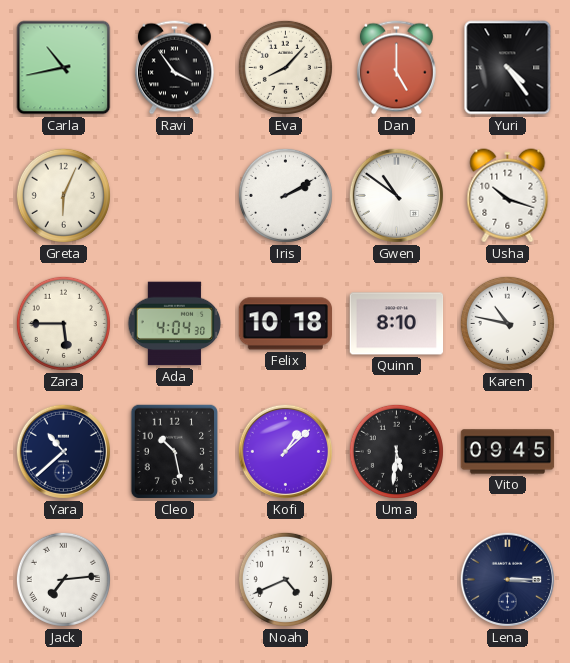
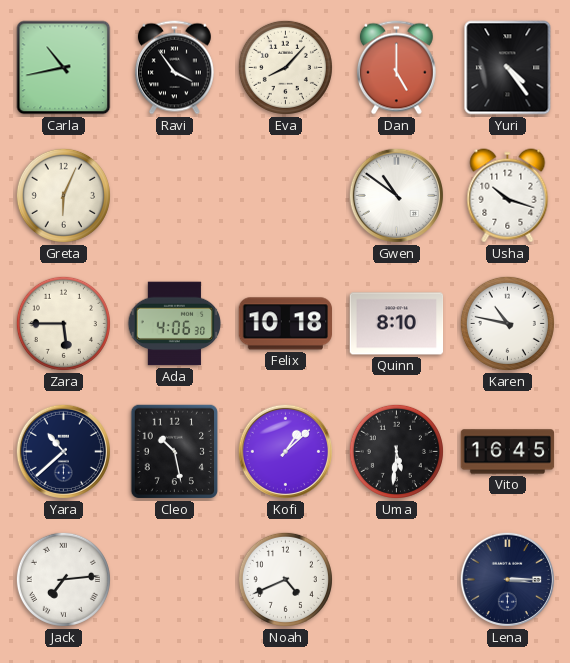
Iris: 2:10 -> none
Ada: 4:04 -> 4:06
Vito: 09:45 -> 16:45
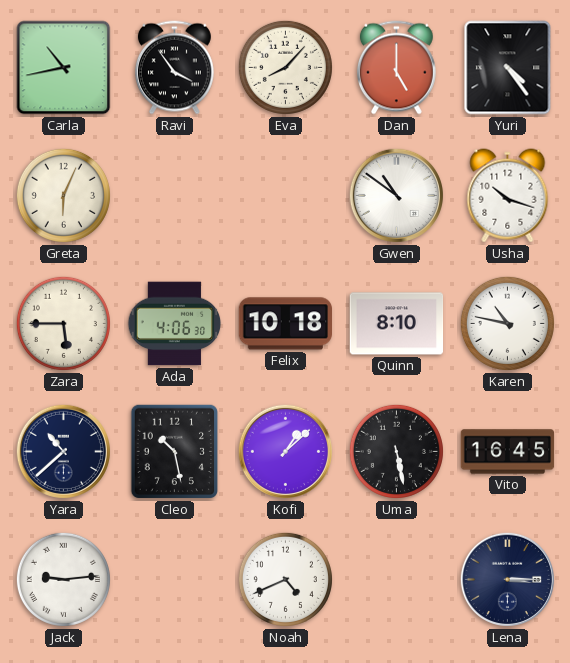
Uma: 5:31 -> 5:28
Jack: 7:14 -> 9:14
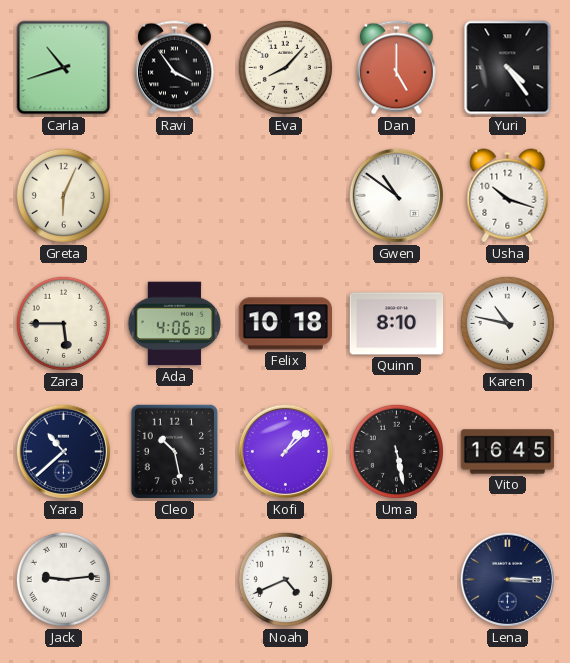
Carla: 10:43 -> 10:42
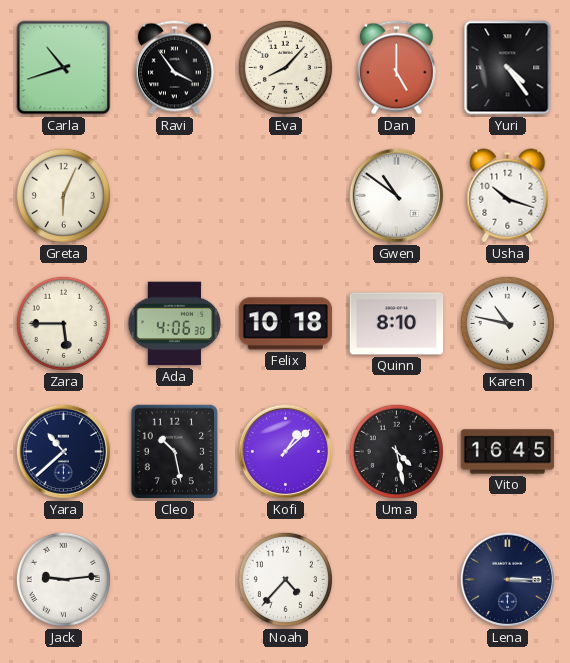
Uma: 5:28 -> 4:28
Noah: 4:41 -> 4:37
